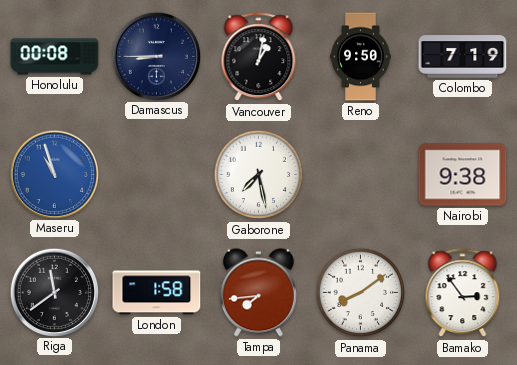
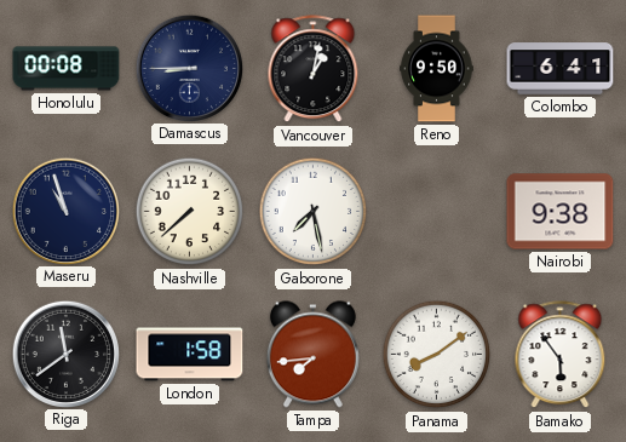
Colombo: 7:19 -> 6:41
Maseru dial: blue -> navy
Nashville: none -> 7:38
Bamako: 2:54 -> 5:54
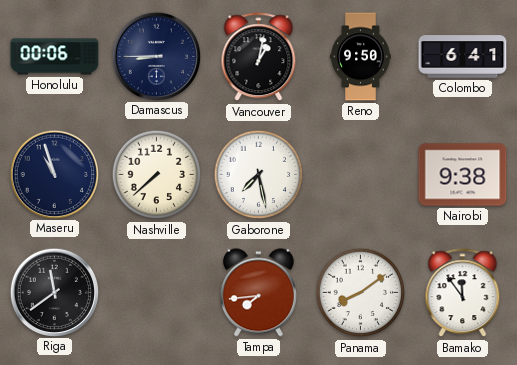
Honolulu: 00:08 -> 00:06
London: 1:58 -> none
Bamako: 5:54 -> 11:54
